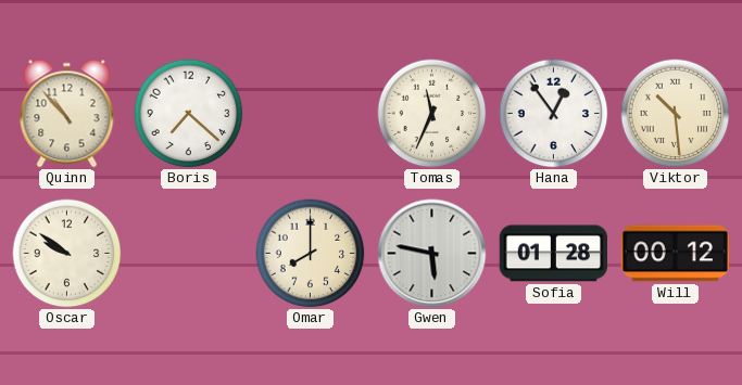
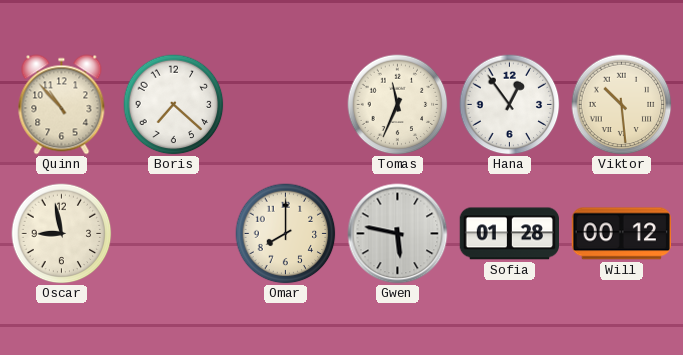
Oscar: 9:51 -> 8:58
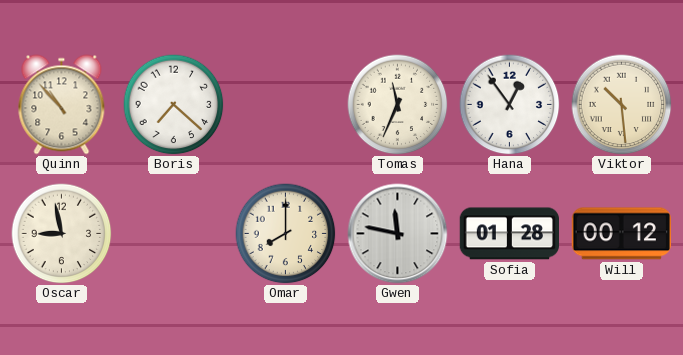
Gwen: 5:47 -> 11:47
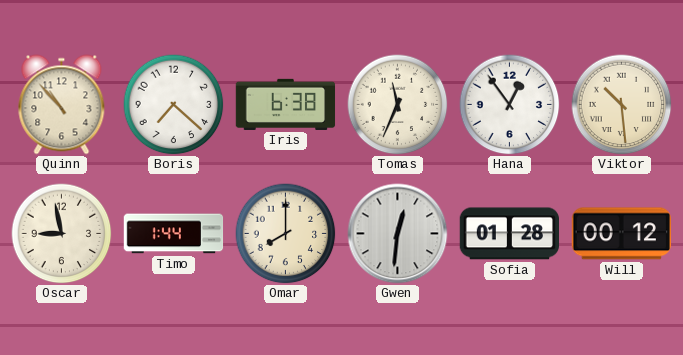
Iris: none -> 6:38
Timo: none -> 1:44
Gwen: 11:47 -> 12:31
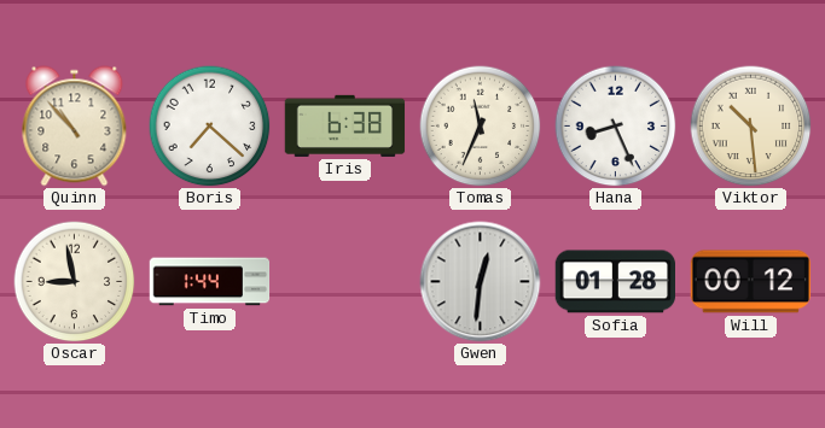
Hana: 12:54 -> 8:26
Omar: 8:00 -> none
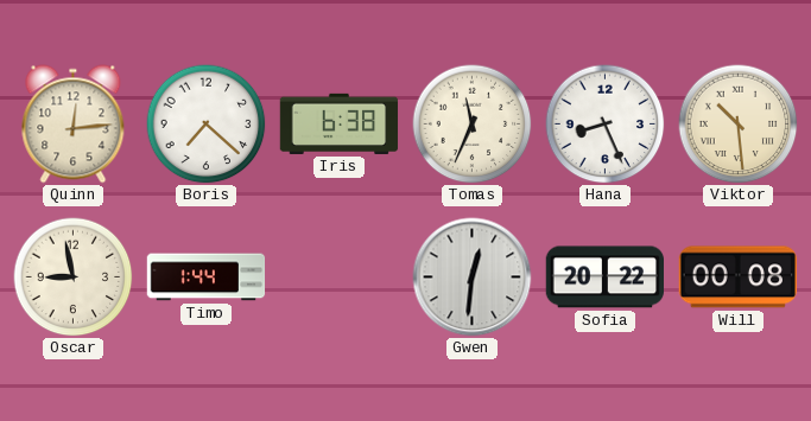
Quinn: 10:53 -> 12:14
Sofia: 01:28 -> 20:22
Will: 00:12 -> 00:08
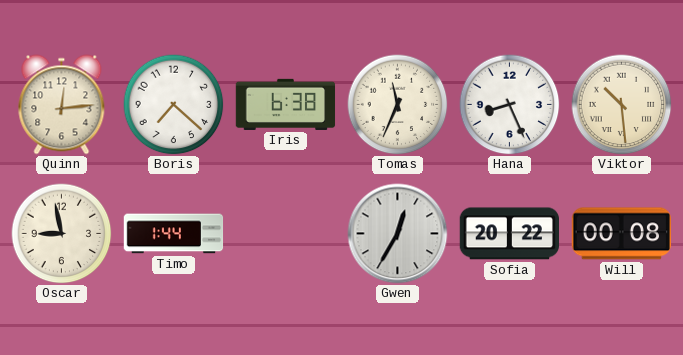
Gwen: 12:31 -> 12:35
